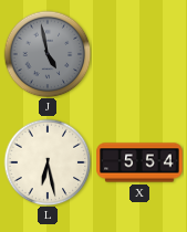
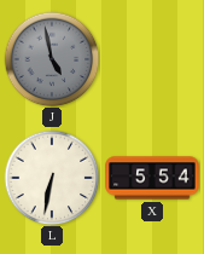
L: 6:28 -> 6:32
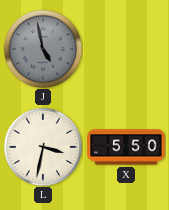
L: 6:32 -> 3:32
X: 5:54 -> 5:50
